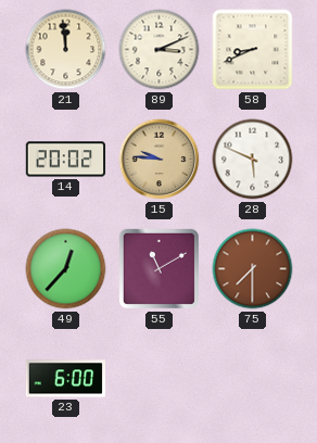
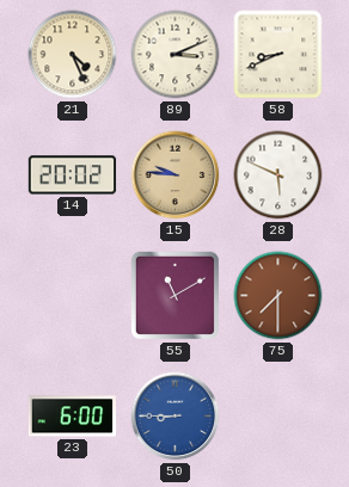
21: 11:59 -> 4:26
49: 12:37 -> none
50: none -> 8:45
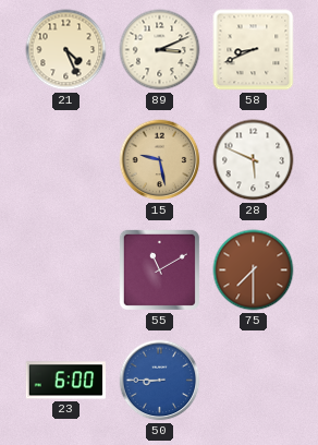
14: 20:02 -> none
15: 9:46 -> 9:28
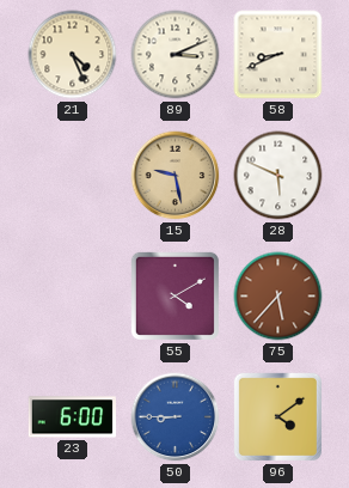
55: 11:10 -> 4:10
75: 7:30 -> 5:37
96: none -> 4:09
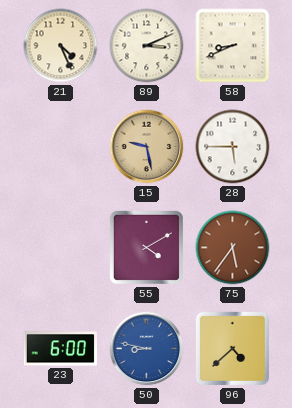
28: 5:49 -> 5:45
75: 5:37 -> 5:36
50: 8:45 -> 8:47
96: 4:09 -> 4:38
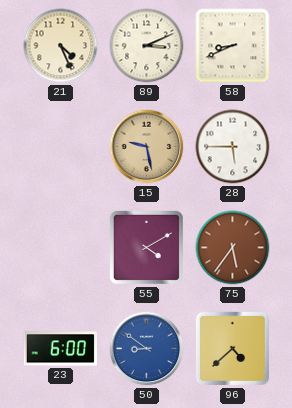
50: 8:47 -> 8:51
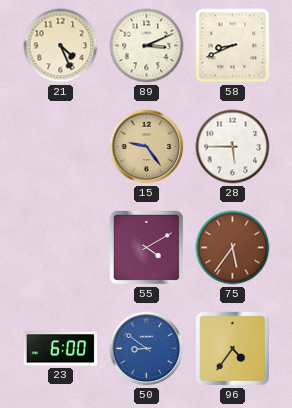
15: 9:28 -> 9:24
96: 4:38 -> 4:36
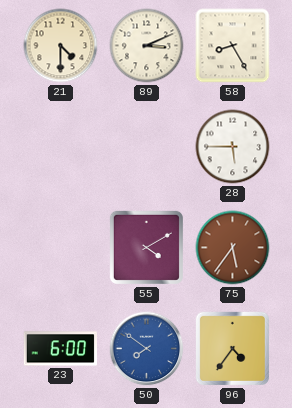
21: 4:26 -> 4:30
58: 8:41 -> 8:25
15: 9:24 -> none
50: 8:51 -> 7:51
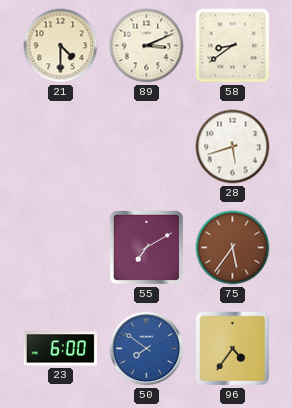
58: 8:25 -> 8:39
28: 5:45 -> 5:42
55: 4:10 -> 7:10
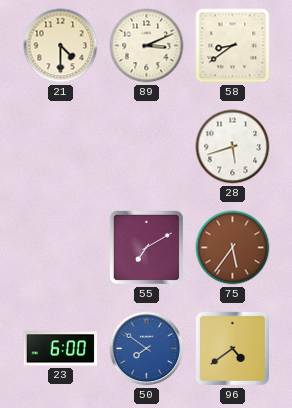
96: 4:36 -> 4:39
